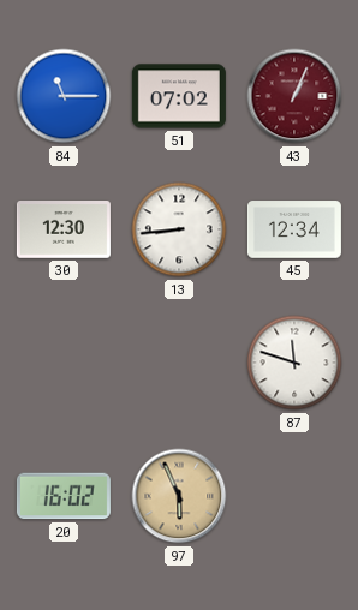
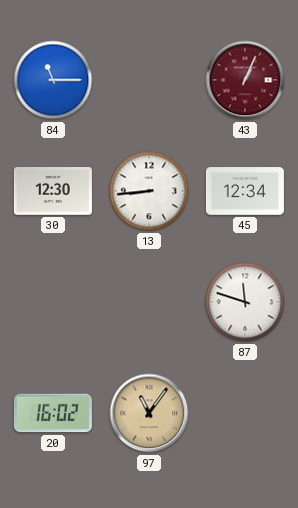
51: 07:02 -> none
97: 5:56 -> 11:06
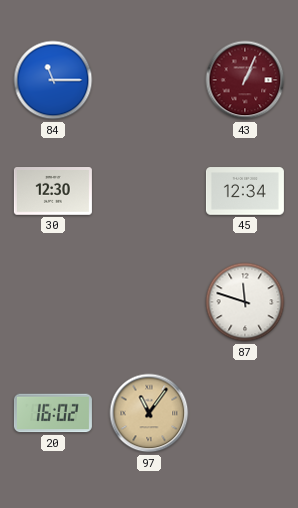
13: 8:44 -> none
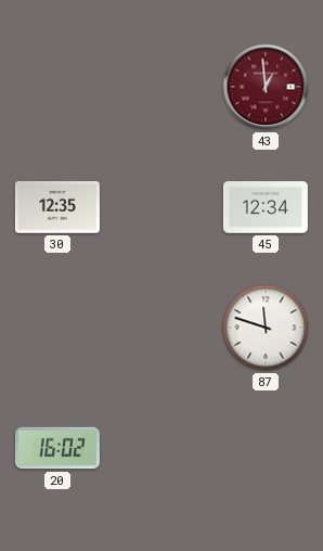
84: 11:15 -> none
43: 1:04 -> 12:59
30: 12:30 -> 12:35
97: 11:06 -> none
